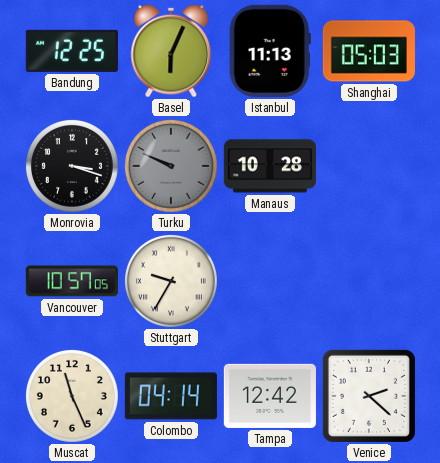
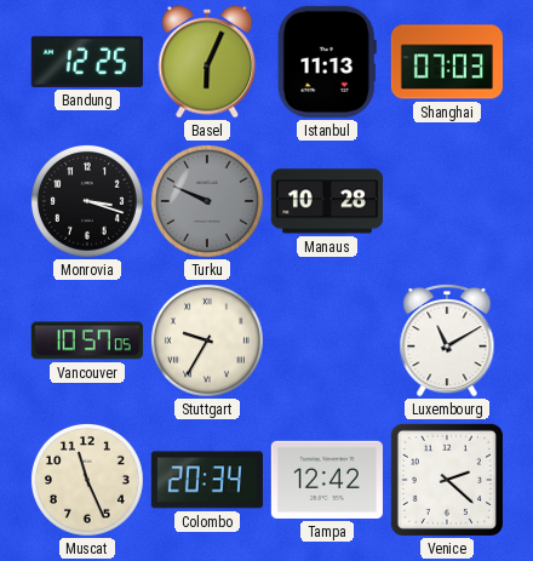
Shanghai: 05:03 -> 07:03
Luxembourg: none -> 11:10
Colombo: 04:14 -> 20:34
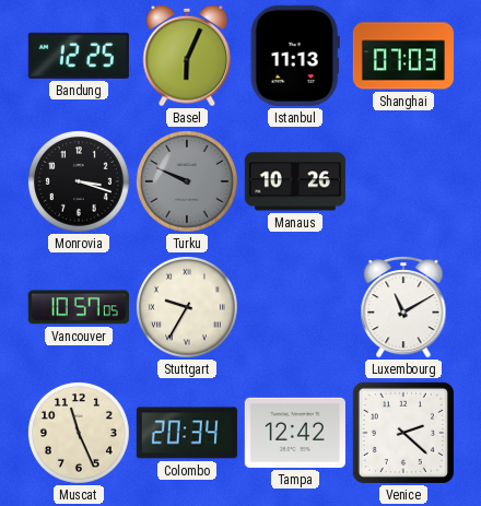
Manaus: 10:28 -> 10:26
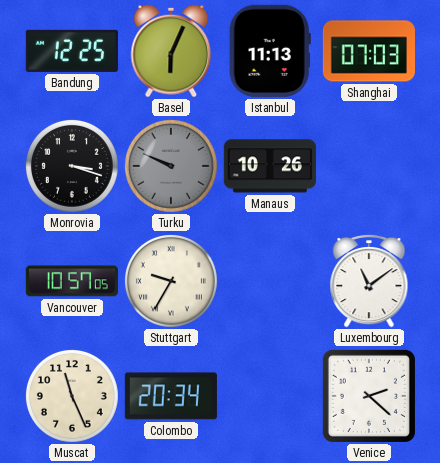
Luxembourg: 11:10 -> 11:09
Tampa: 12:42 -> none
